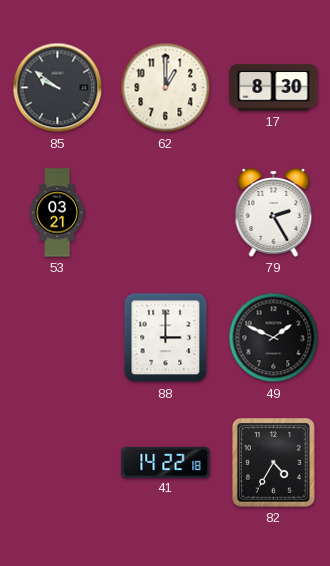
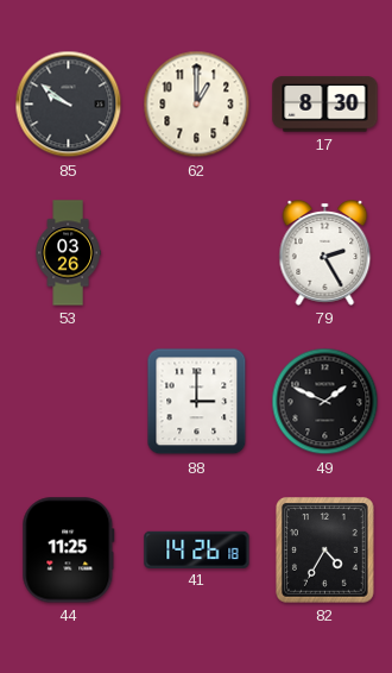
53: 03:21 -> 03:26
44: none -> 11:25
41: 14:22 -> 14:26
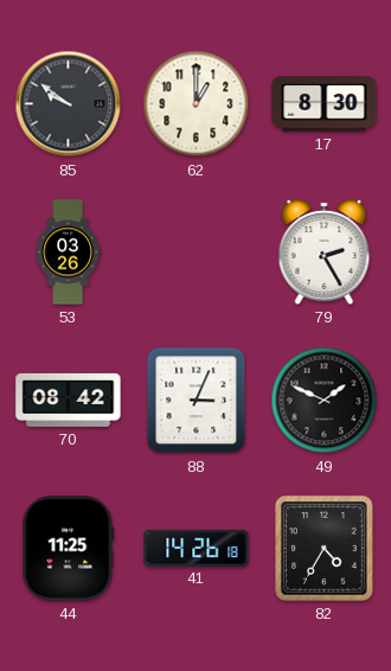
70: none -> 08:42
88: 3:00 -> 3:04
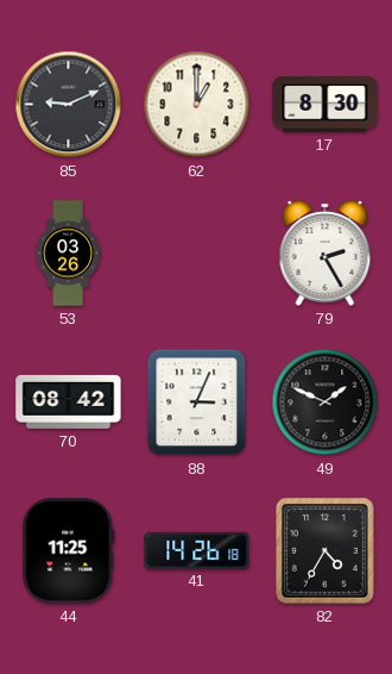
85: 9:51 -> 9:11
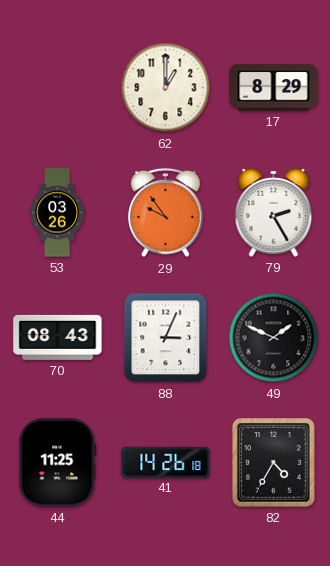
85: 9:11 -> none
17: 8:30 -> 8:29
29: none -> 9:54
70: 08:42 -> 08:43
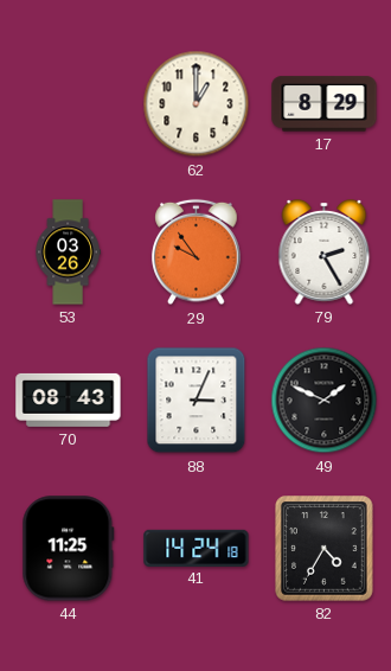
41: 14:26 -> 14:24
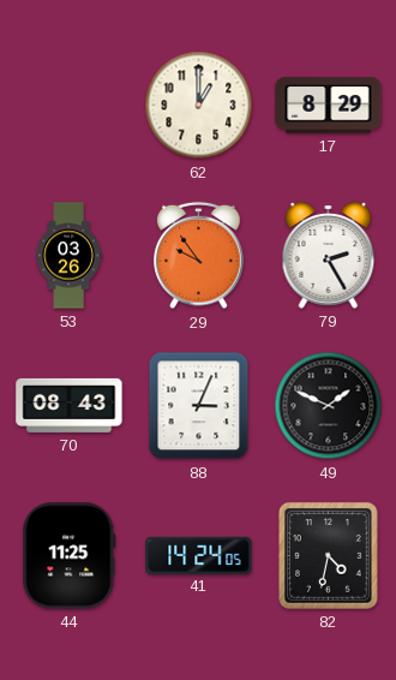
41: 14:24:18 -> 14:24:05
82: 4:35 -> 4:32
